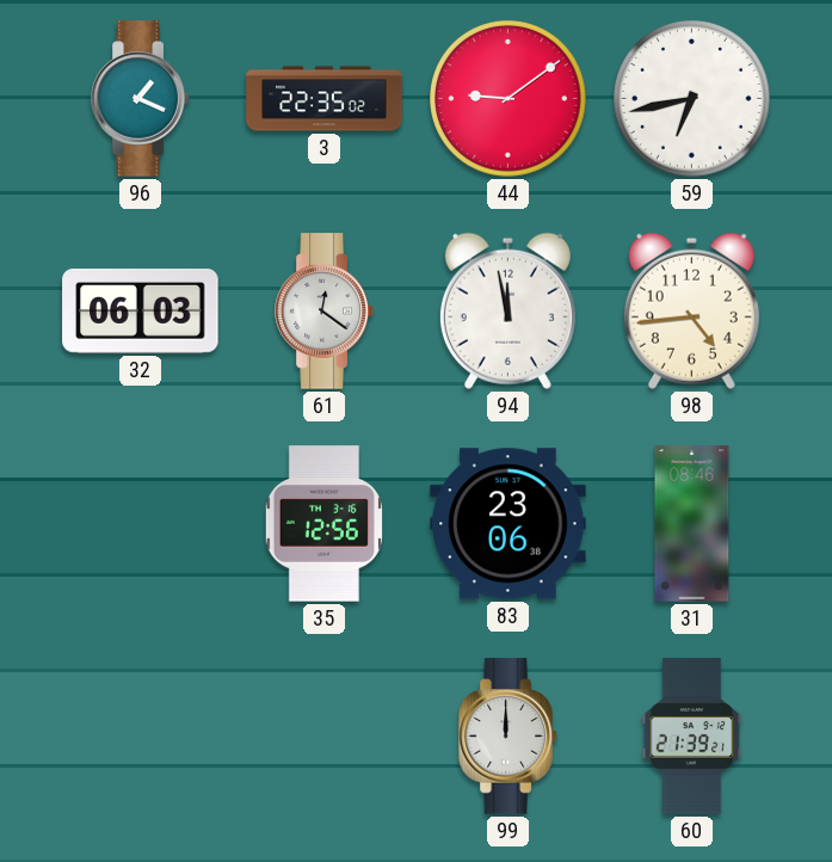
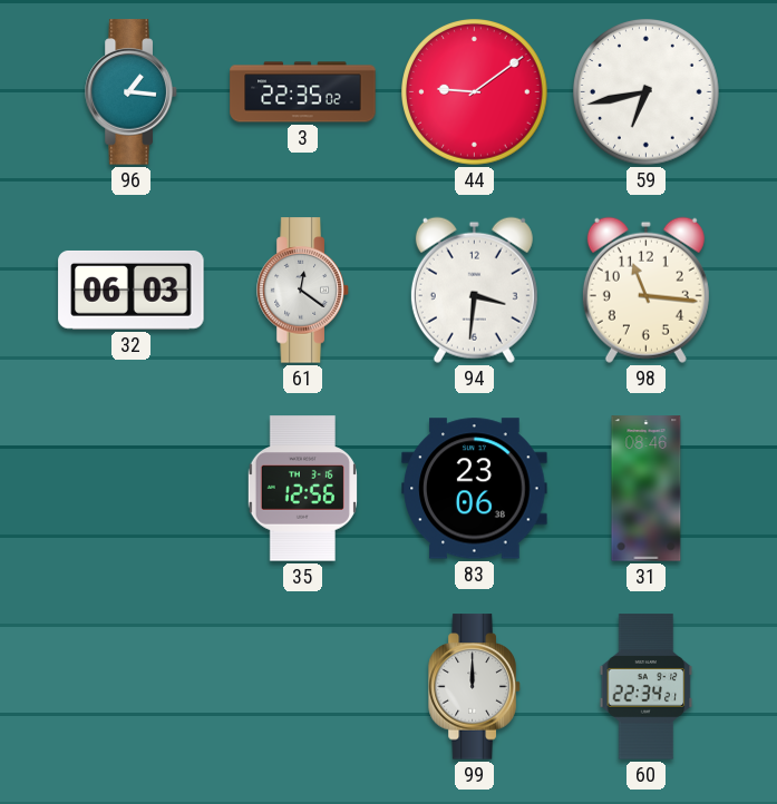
96: 1:19 -> 1:16
94: 11:58 -> 3:31
98: 4:44 -> 11:16
60: 21:39 -> 22:34
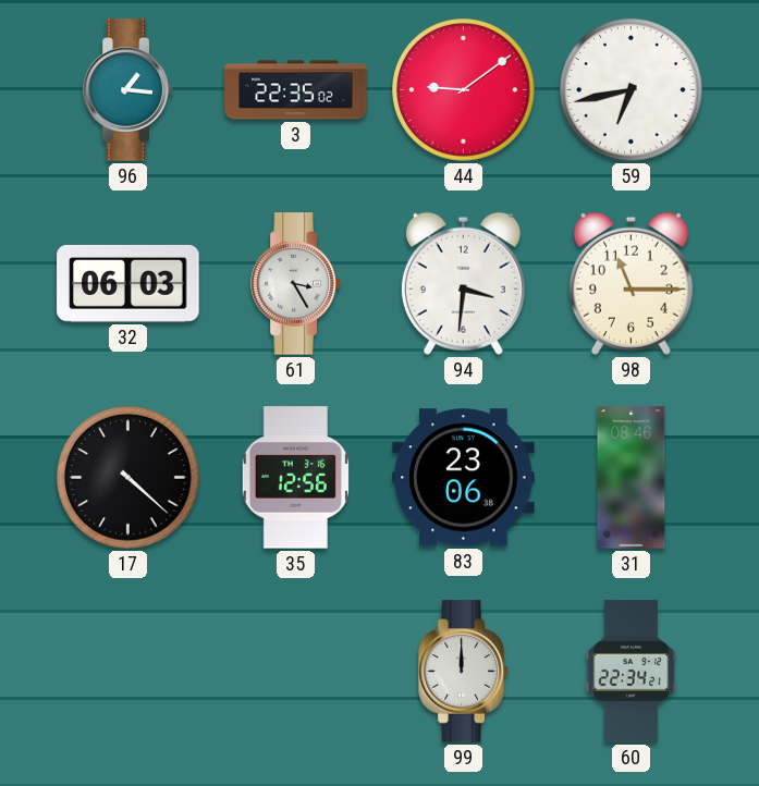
61: 12:21 -> 3:25
98: 11:16 -> 11:15
17: none -> 4:22
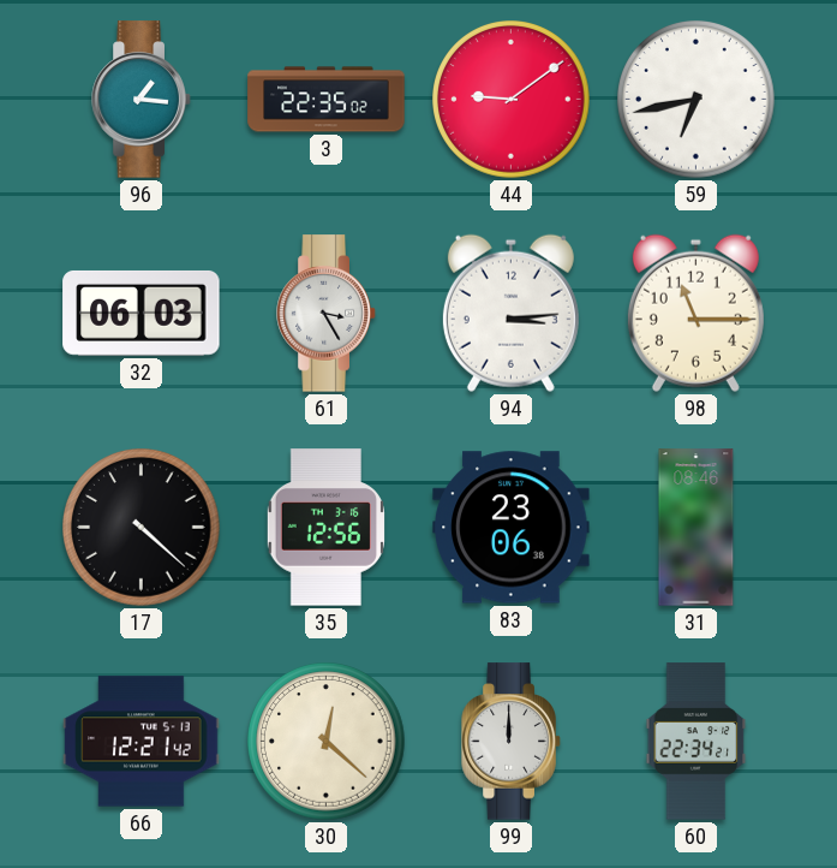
94: 3:31 -> 3:14
66: none -> 12:21
30: none -> 12:22
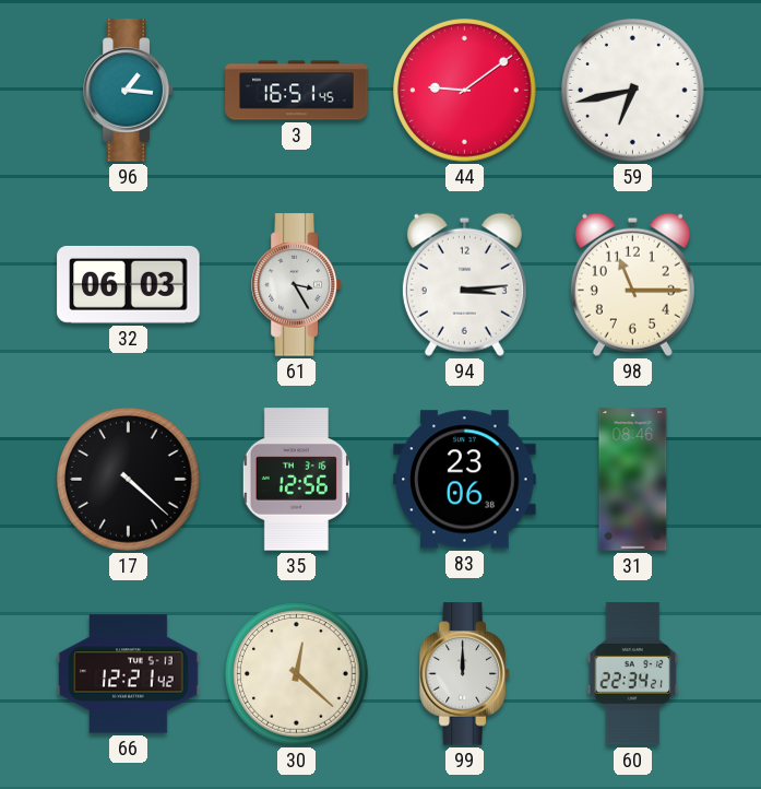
3: 22:35 -> 16:51
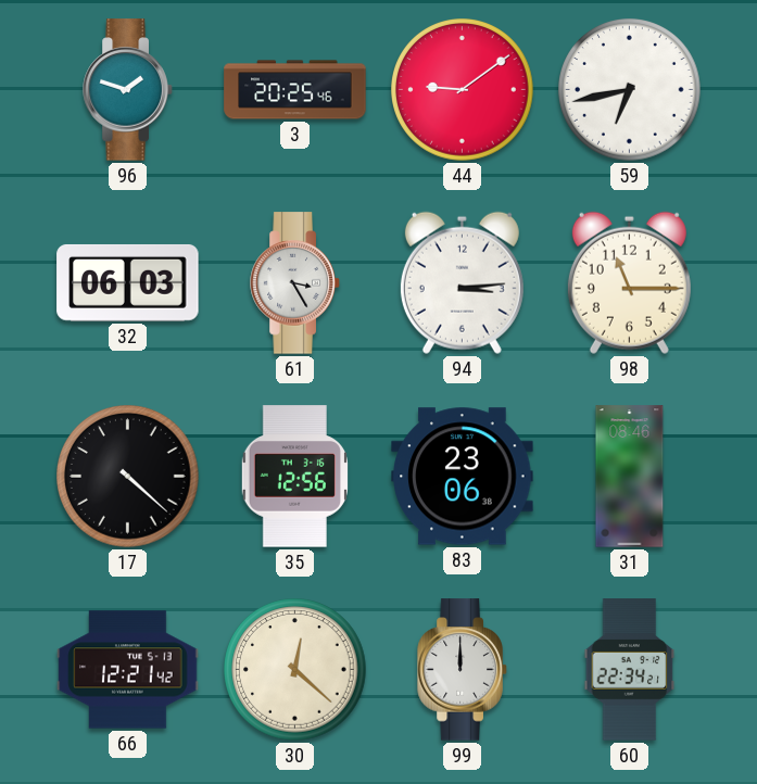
96: 1:16 -> 1:48
3: 16:51 -> 20:25
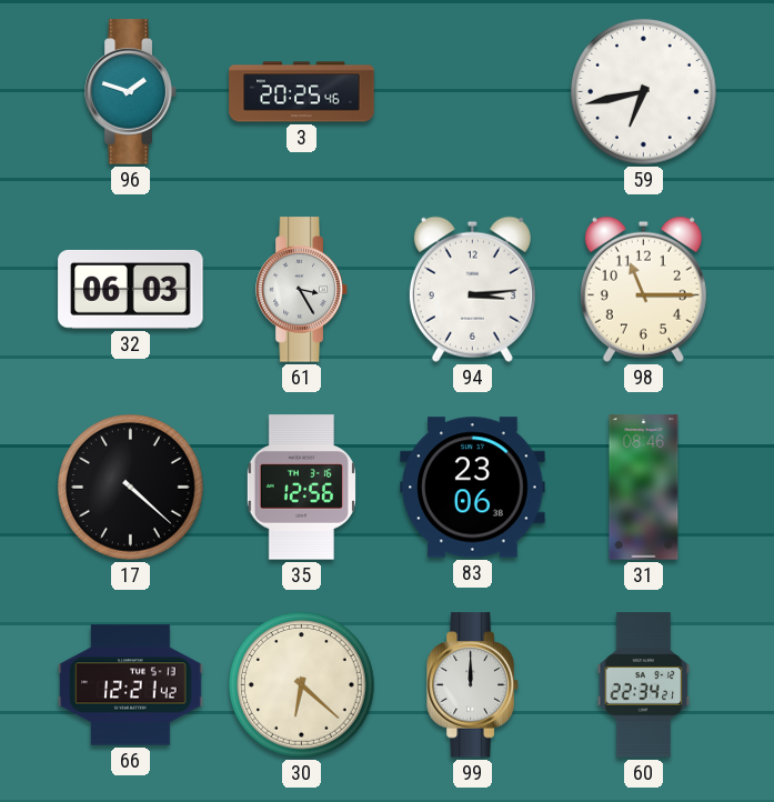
44: 9:09 -> none
30: 12:22 -> 6:22
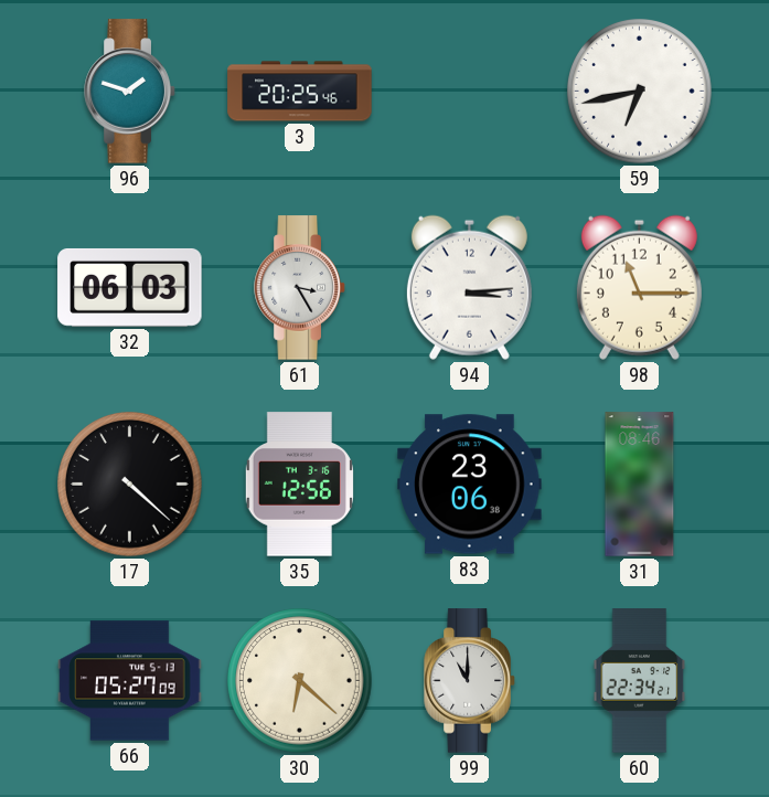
66: 12:21 -> 05:27
99: 12:00 -> 11:00
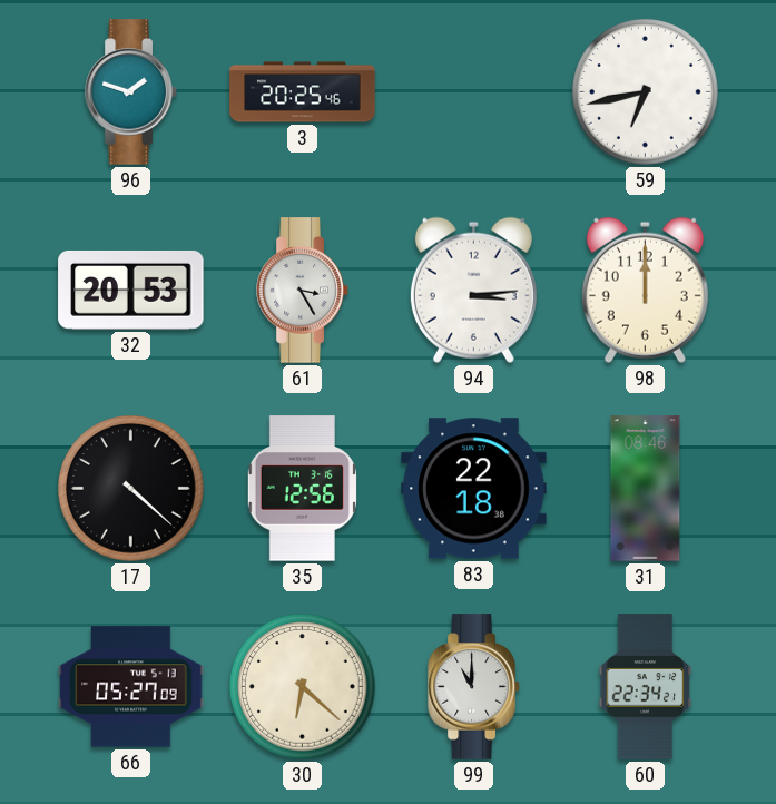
32: 06:03 -> 20:53
98: 11:15 -> 12:00
83: 23:06 -> 22:18
